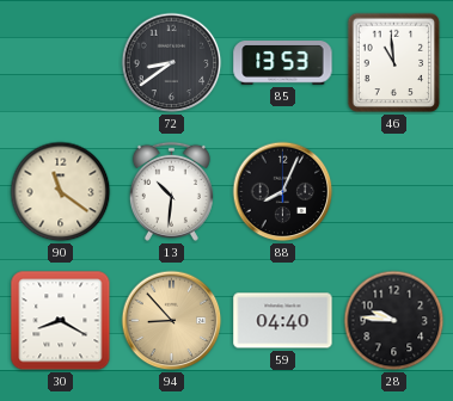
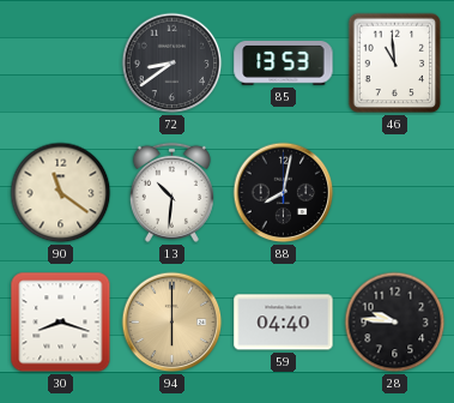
88: 8:04 -> 8:02
30: 8:20 -> 8:18
94: 8:53 -> 6:00
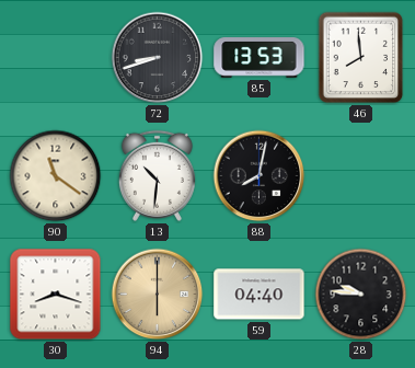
72: 8:39 -> 8:42
46: 10:59 -> 7:59
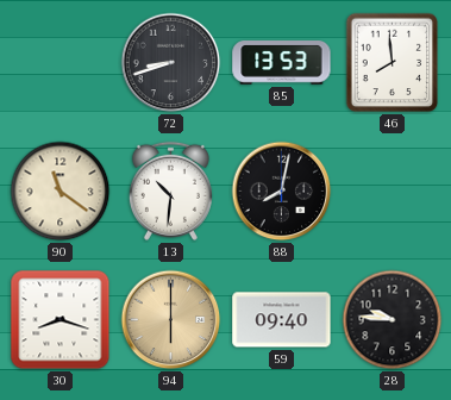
59: 04:40 -> 09:40
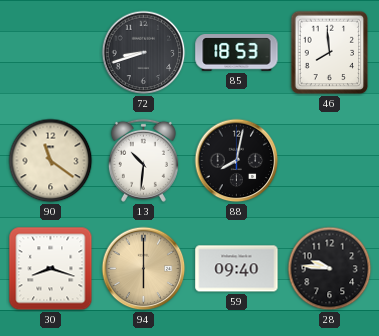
85: 13:53 -> 18:53
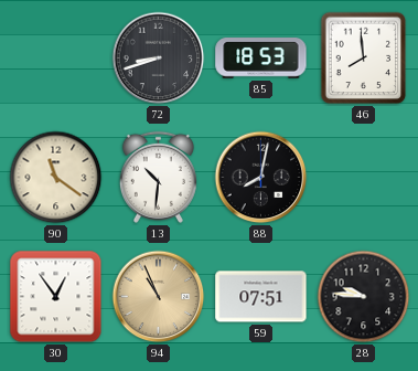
30: 8:18 -> 12:54
94: 6:00 -> 10:56
59: 09:40 -> 07:51
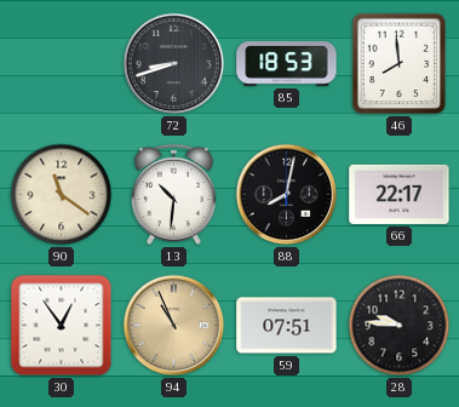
66: none -> 22:17
